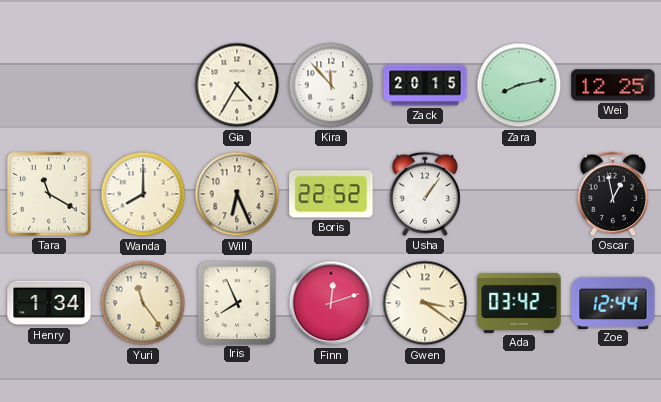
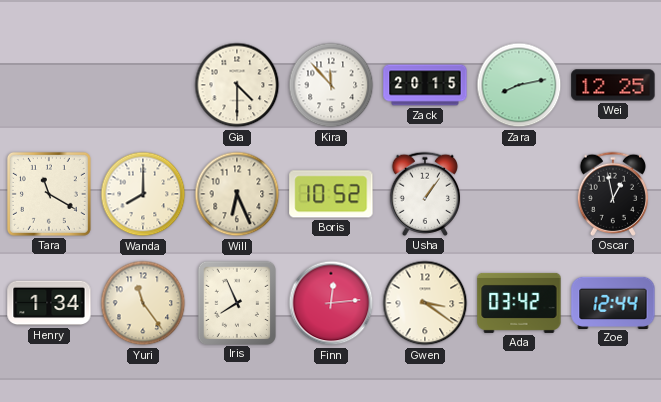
Gia: 4:35 -> 4:30
Boris: 22:52 -> 10:52
Finn: 12:12 -> 12:14
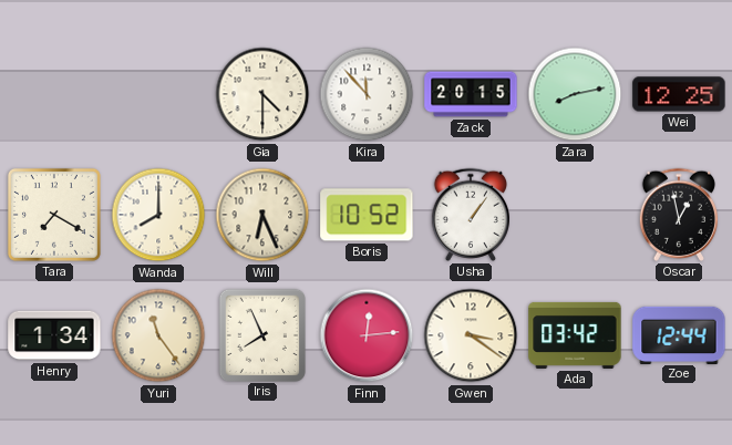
Tara: 11:20 -> 7:20
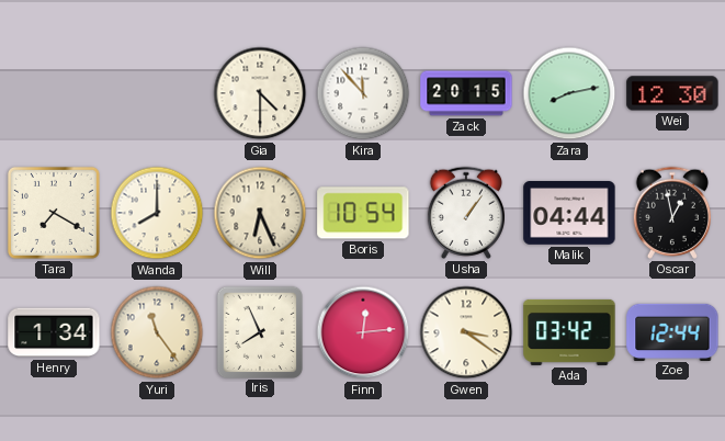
Wei: 12:25 -> 12:30
Boris: 10:52 -> 10:54
Malik: none -> 04:44
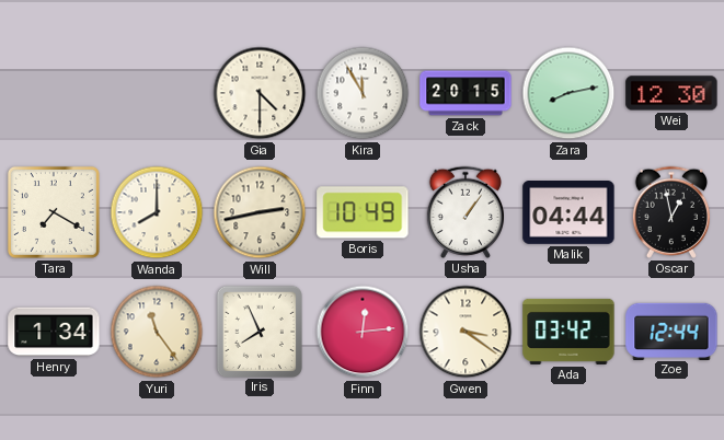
Kira: 11:53 -> 11:55
Will: 6:26 -> 2:43
Boris: 10:54 -> 10:49
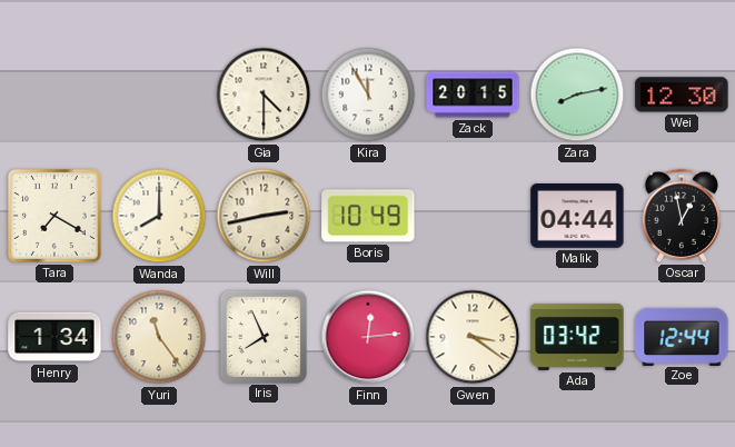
Usha: 1:06 -> none
